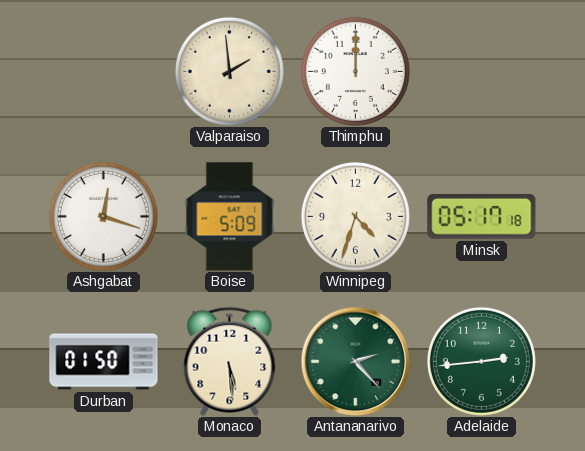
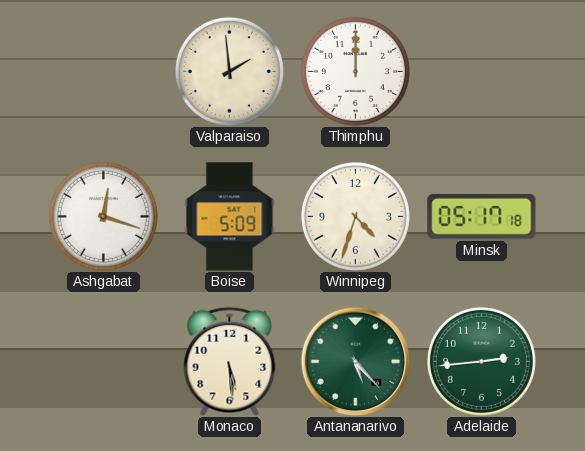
Durban: 01:50 -> none
Antananarivo: 2:23 -> 5:23
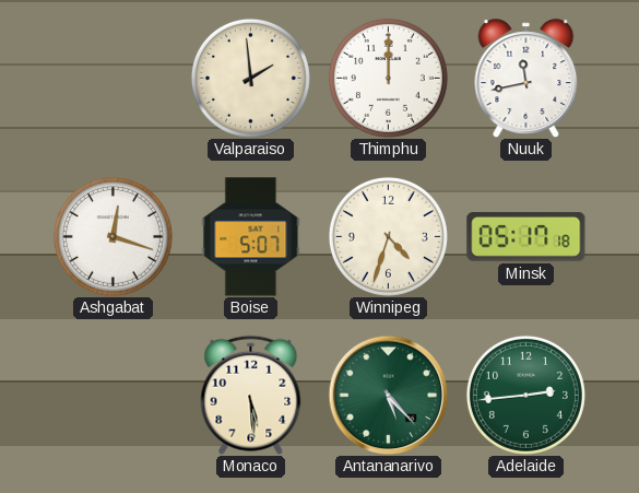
Nuuk: none -> 11:43
Boise: 5:09 -> 5:07
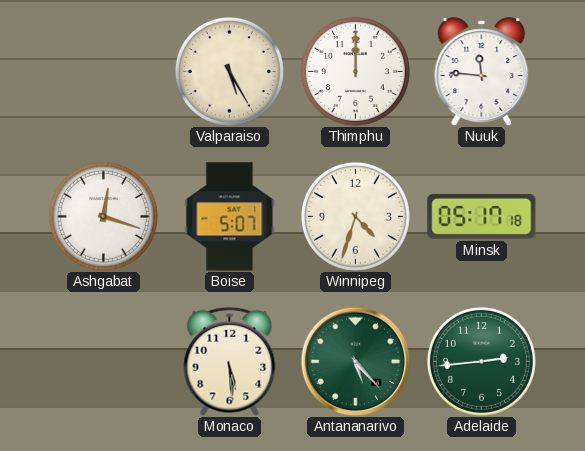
Valparaiso: 1:59 -> 5:25
Nuuk: 11:43 -> 11:46
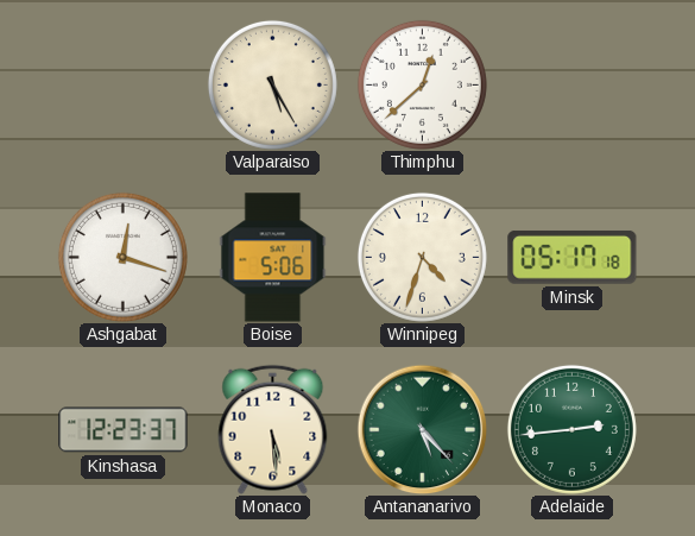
Thimphu: 12:00 -> 12:38
Nuuk: 11:46 -> none
Boise: 5:07 -> 5:06
Kinshasa: none -> 12:23
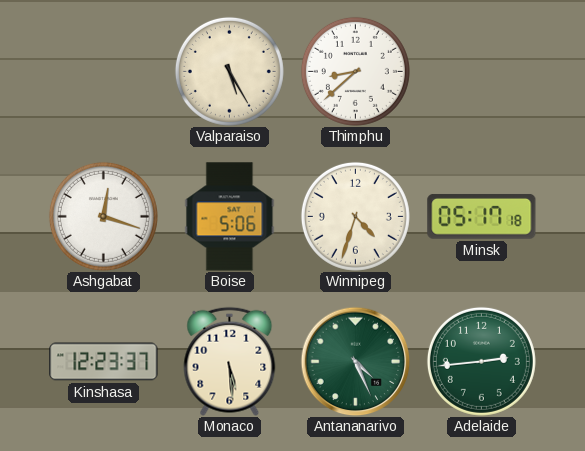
Thimphu: 12:38 -> 8:38
Antananarivo: 5:23 -> 4:26
